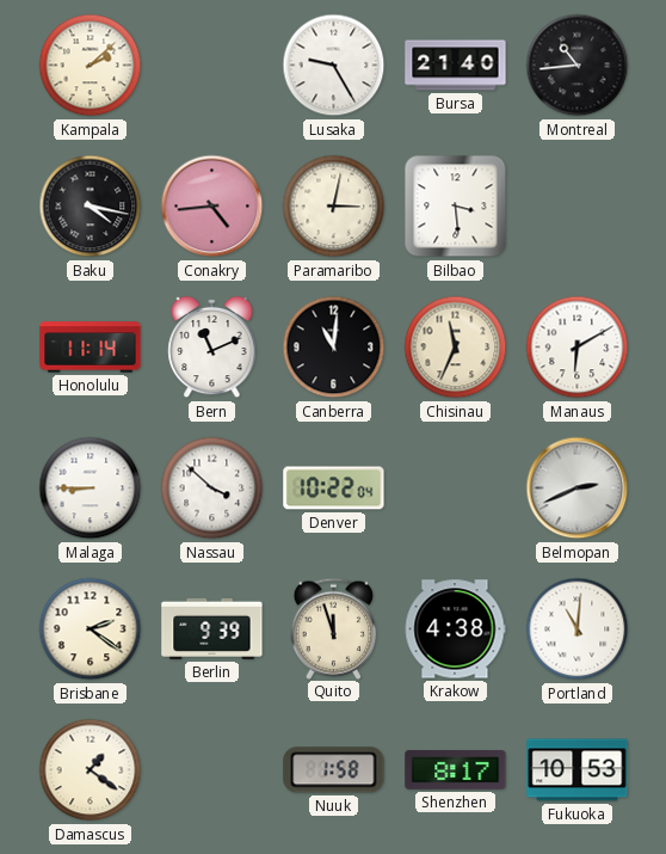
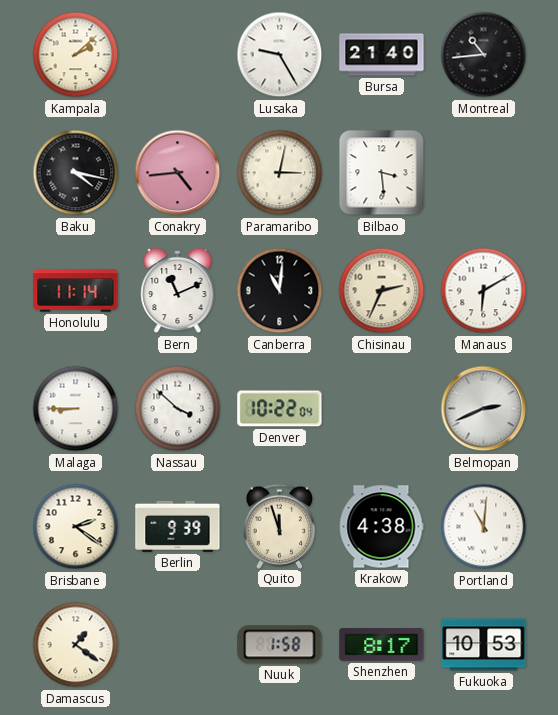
Chisinau: 11:34 -> 2:34
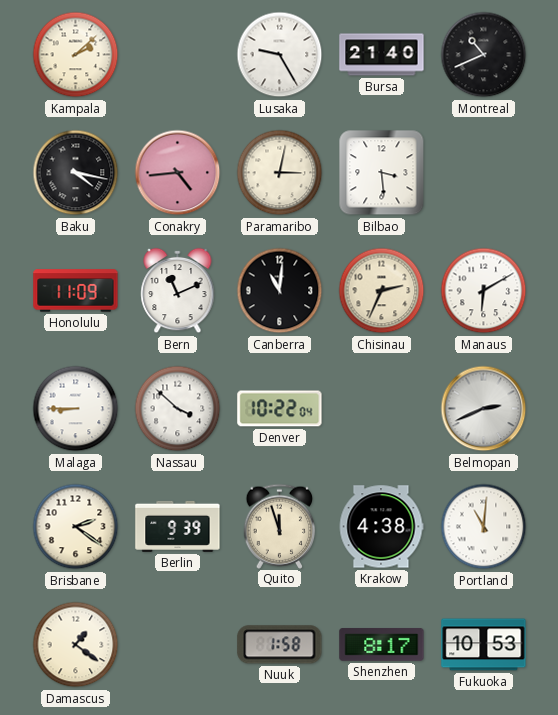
Montreal: 10:44 -> 10:41
Honolulu: 11:14 -> 11:09
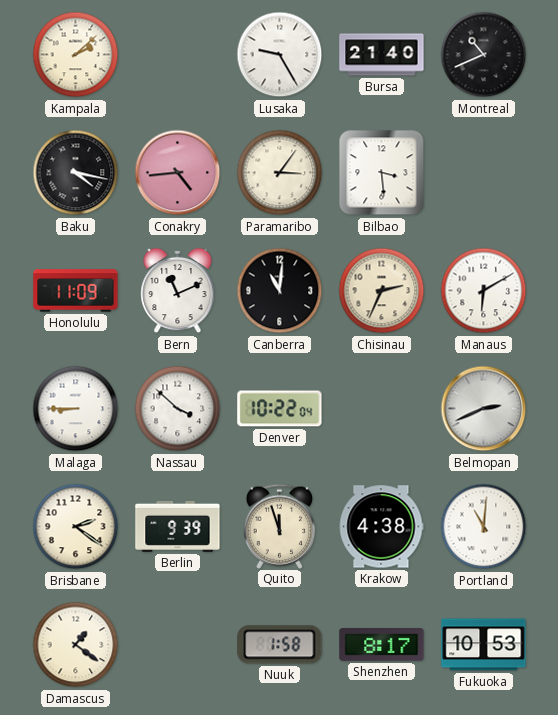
Paramaribo: 3:02 -> 3:06
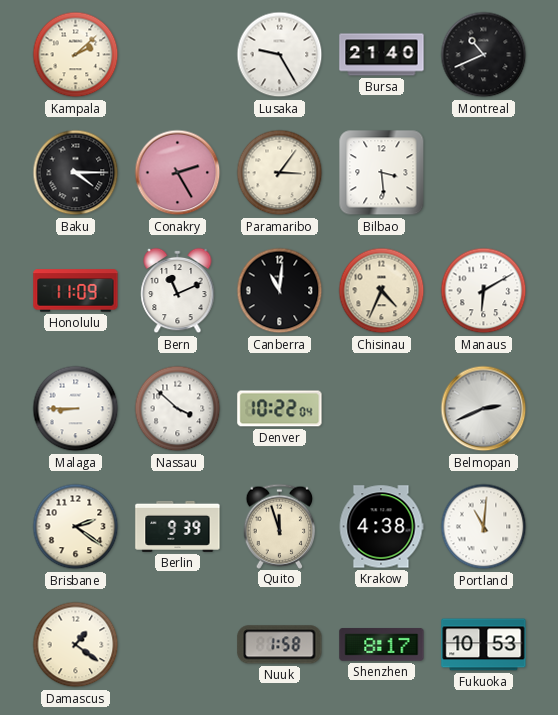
Baku: 4:17 -> 4:15
Conakry: 4:44 -> 2:25
Chisinau: 2:34 -> 4:34
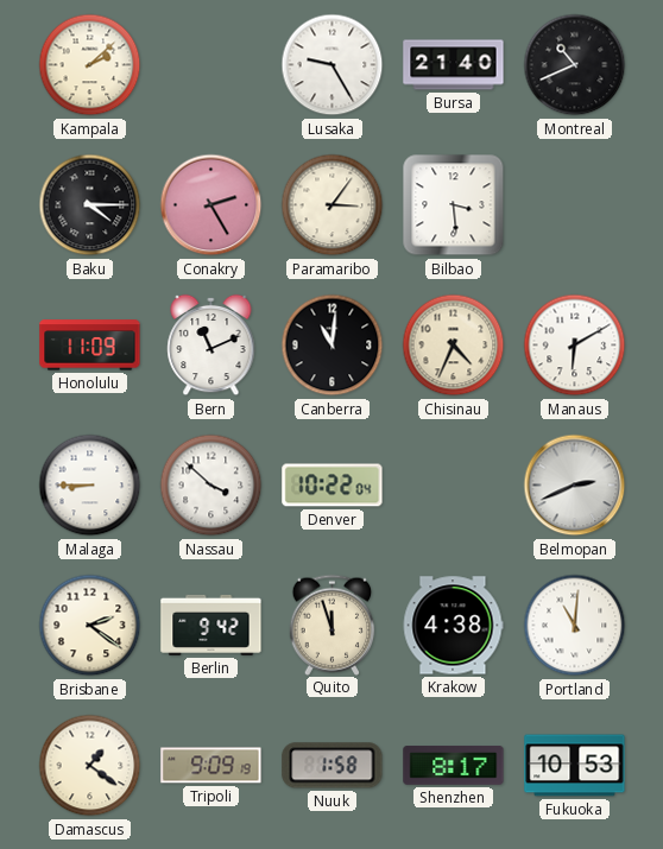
Berlin: 9:39 -> 9:42
Tripoli: none -> 9:09
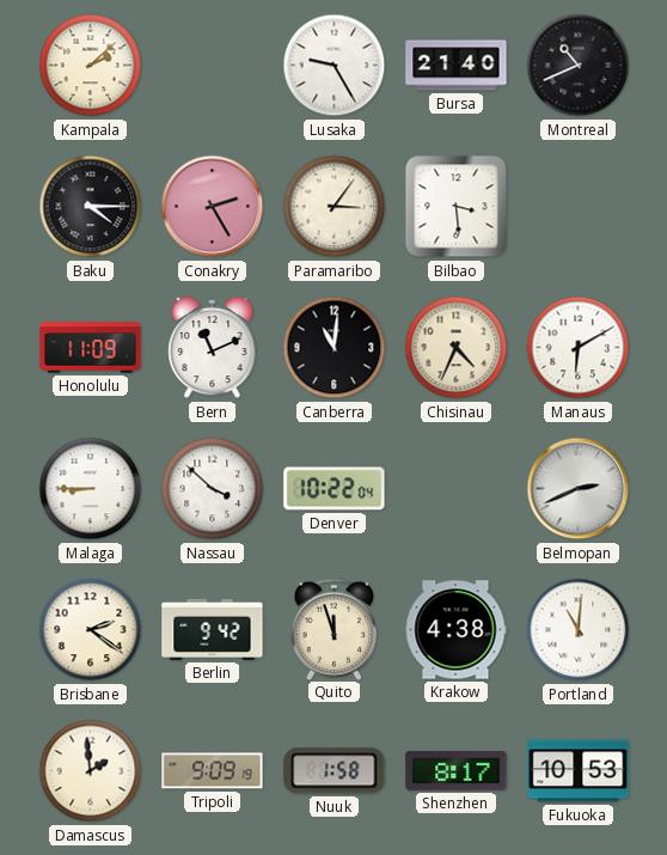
Damascus: 1:21 -> 1:59
